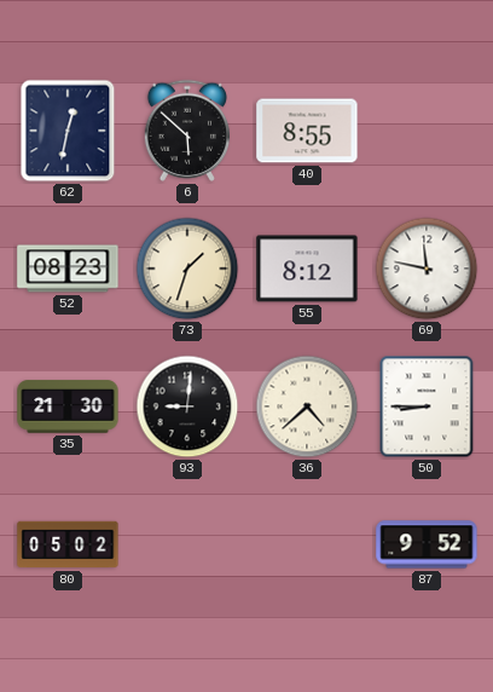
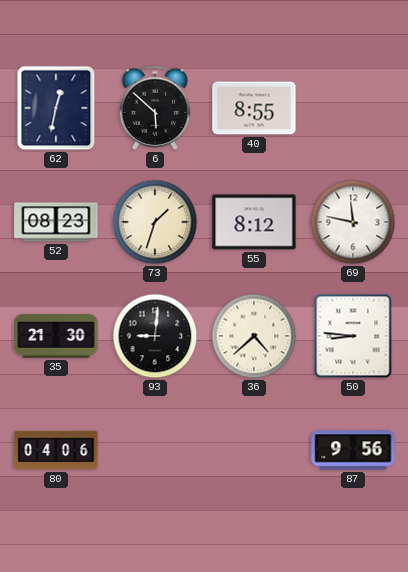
50: 8:45 -> 8:46
80: 05:02 -> 04:06
87: 9:52 -> 9:56
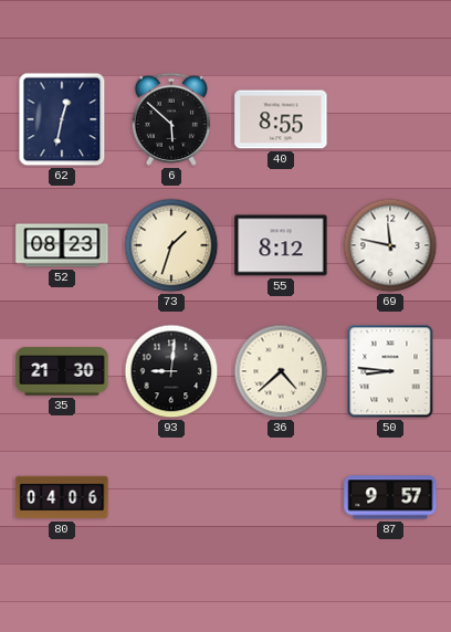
87: 9:56 -> 9:57
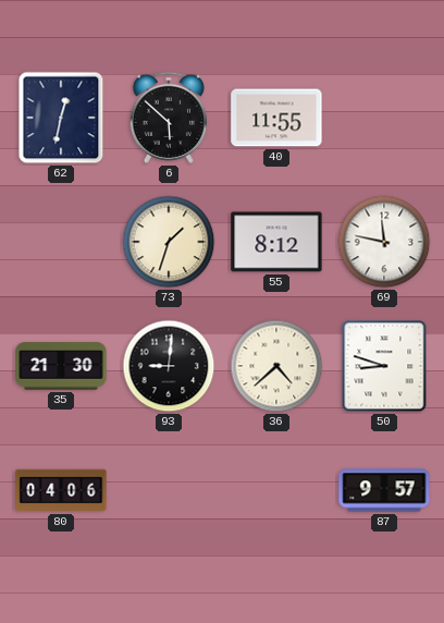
40: 8:55 -> 11:55
52: 08:23 -> none
50: 8:46 -> 8:48
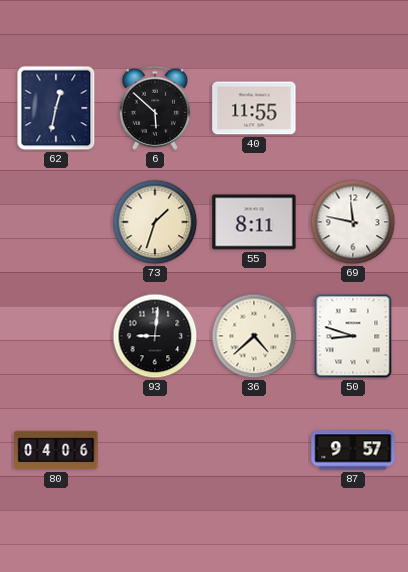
55: 8:12 -> 8:11
35: 21:30 -> none
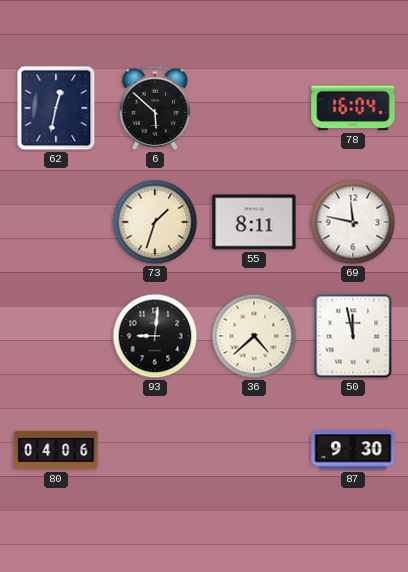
40: 11:55 -> none
78: none -> 16:04
50: 8:48 -> 11:58
87: 9:57 -> 9:30
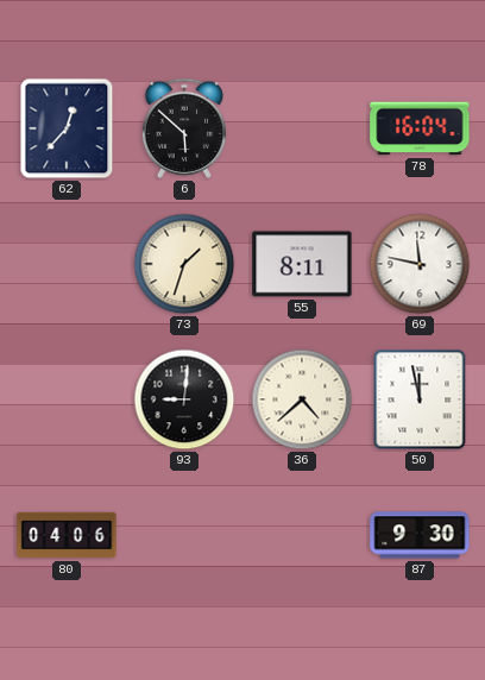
62: 12:32 -> 12:37
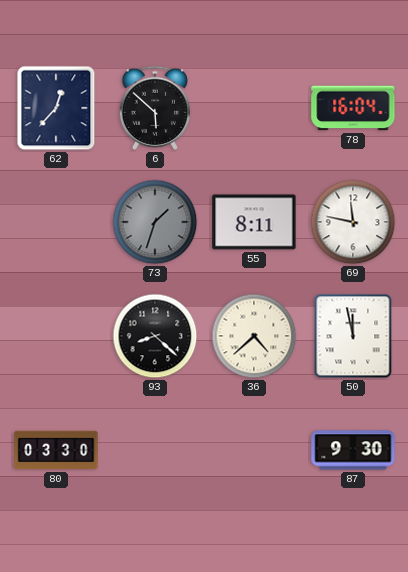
73 dial: cream -> grey
93: 9:01 -> 8:22
80: 04:06 -> 03:30
